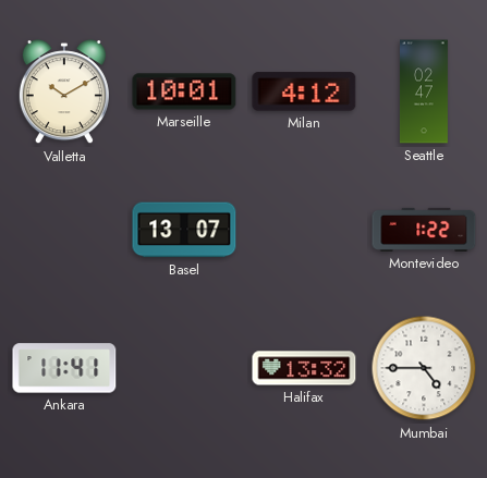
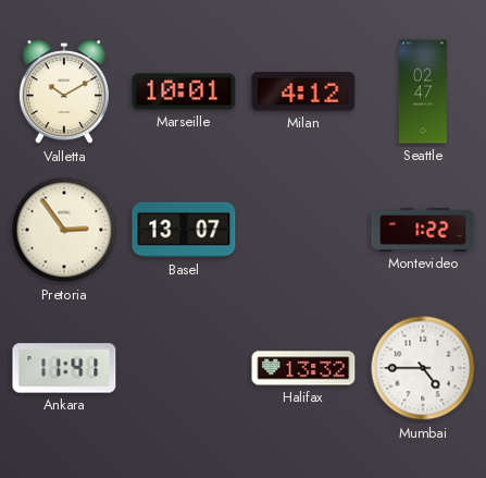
Pretoria: none -> 2:54
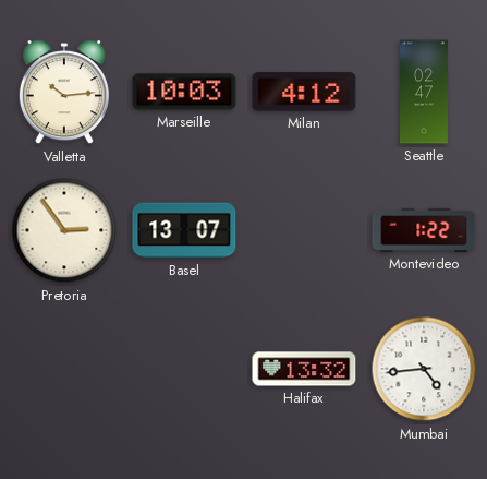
Valletta: 10:10 -> 10:14
Marseille: 10:01 -> 10:03
Ankara: 11:41 -> none
Mumbai: 4:45 -> 4:44
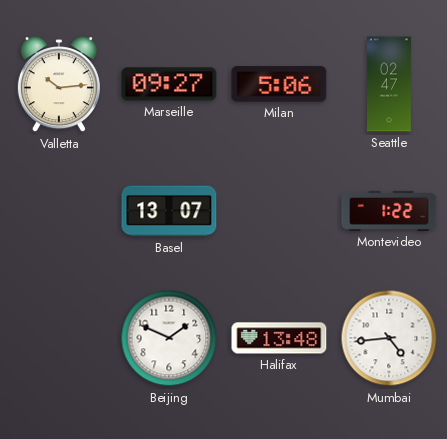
Marseille: 10:03 -> 09:27
Milan: 4:12 -> 5:06
Pretoria: 2:54 -> none
Beijing: none -> 1:49
Halifax: 13:32 -> 13:48
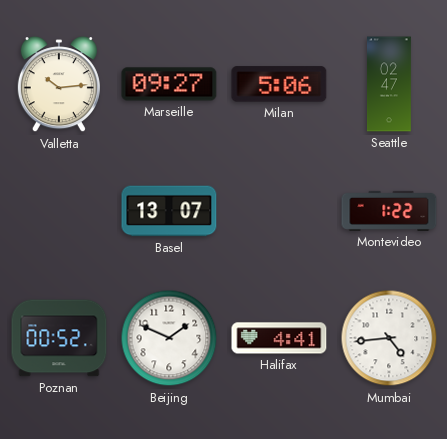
Poznan: none -> 00:52
Halifax: 13:48 -> 4:41
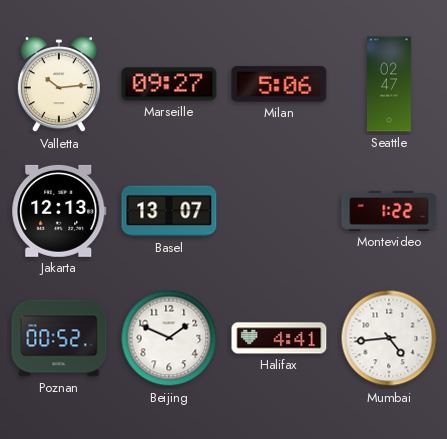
Jakarta: none -> 12:13
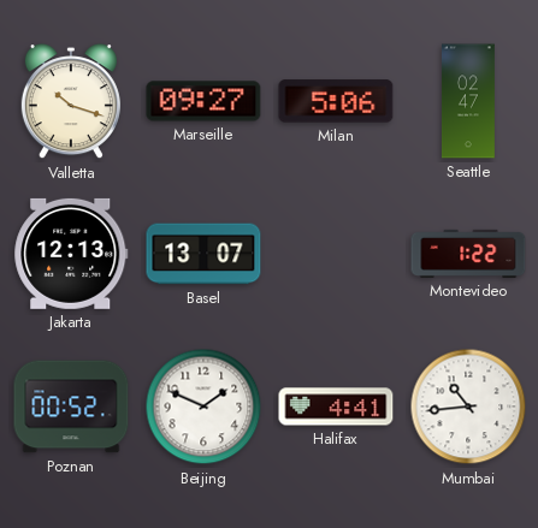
Valletta: 10:14 -> 10:18
Mumbai: 4:44 -> 10:44
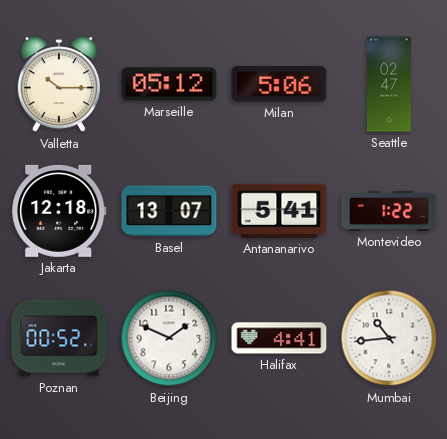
Valletta: 10:18 -> 10:15
Marseille: 09:27 -> 05:12
Jakarta: 12:13 -> 12:18
Antananarivo: none -> 5:41
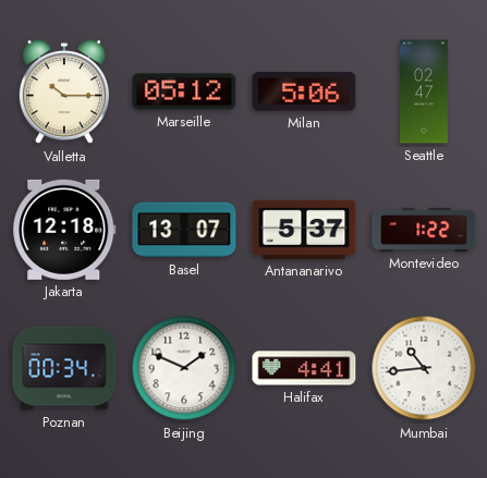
Antananarivo: 5:41 -> 5:37
Poznan: 00:52 -> 00:34
